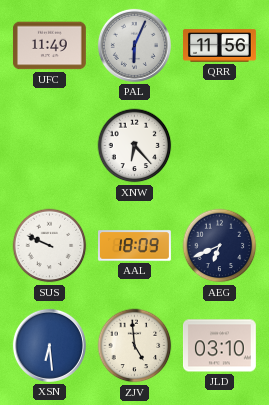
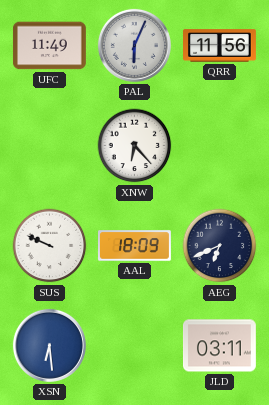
ZJV: 4:59 -> none
JLD: 03:10 -> 03:11
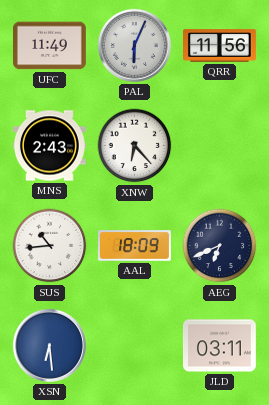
MNS: none -> 2:43
SUS: 9:49 -> 10:44
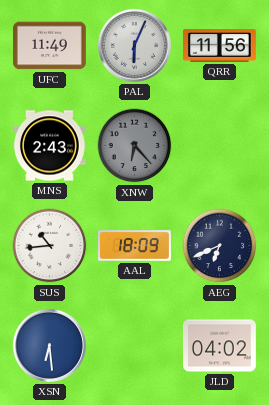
XNW dial: white -> grey
JLD: 03:11 -> 04:02
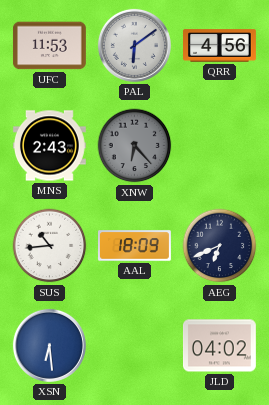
UFC: 11:49 -> 11:53
PAL: 6:04 -> 6:09
QRR: 11:56 -> 4:56
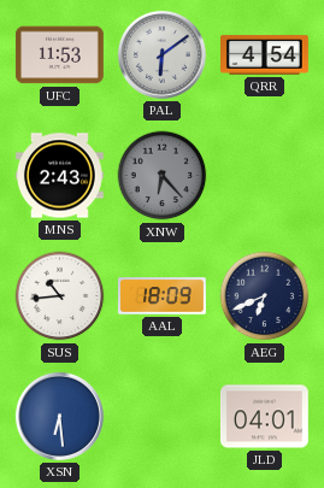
QRR: 4:56 -> 4:54
JLD: 04:02 -> 04:01
